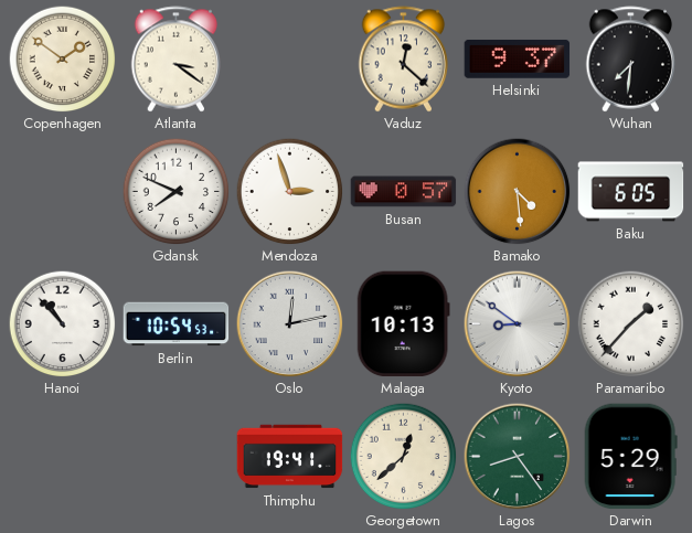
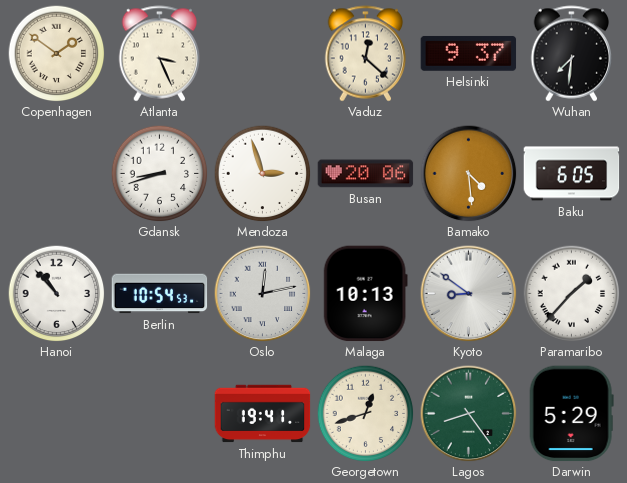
Atlanta: 3:21 -> 3:26
Gdansk: 7:49 -> 8:42
Busan: 0:57 -> 20:06
Georgetown: 12:38 -> 12:42
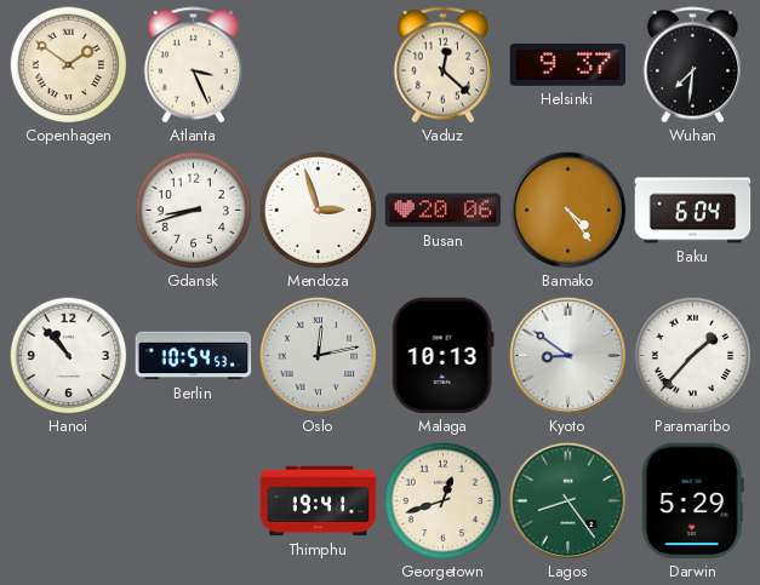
Bamako: 4:29 -> 4:24
Baku: 6:05 -> 6:04
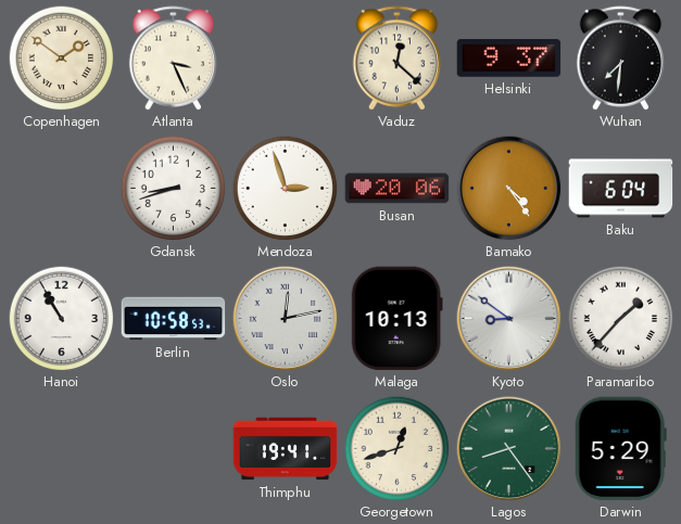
Hanoi: 10:53 -> 10:55
Berlin: 10:54 -> 10:58
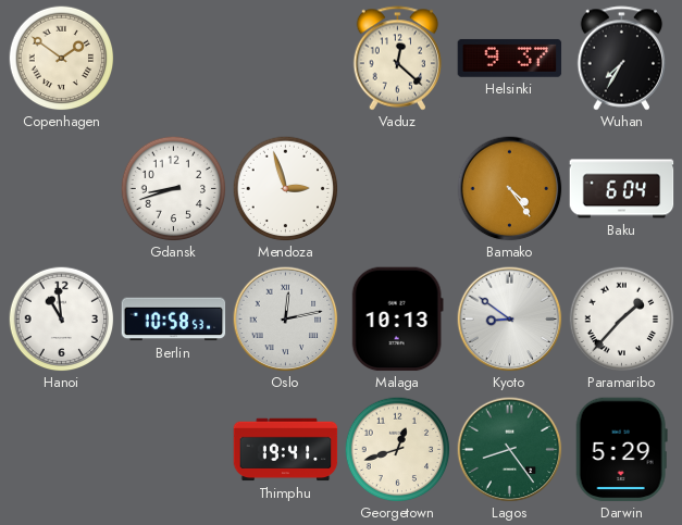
Atlanta: 3:26 -> none
Wuhan: 7:31 -> 7:35
Busan: 20:06 -> none
Hanoi: 10:55 -> 10:59
